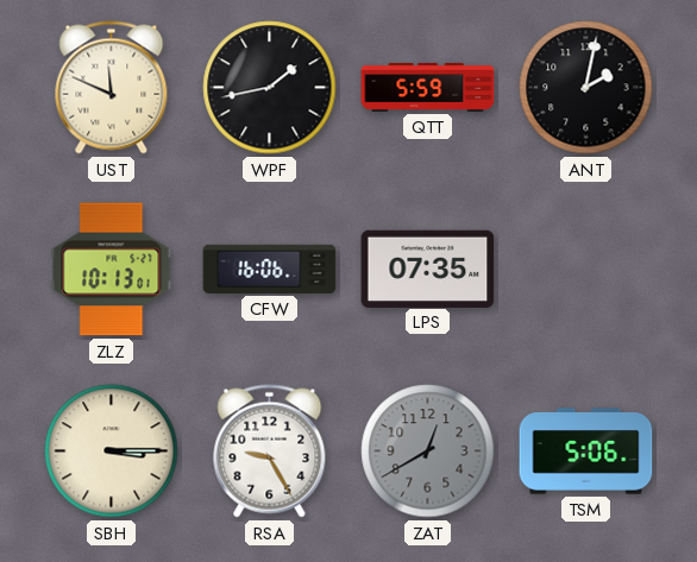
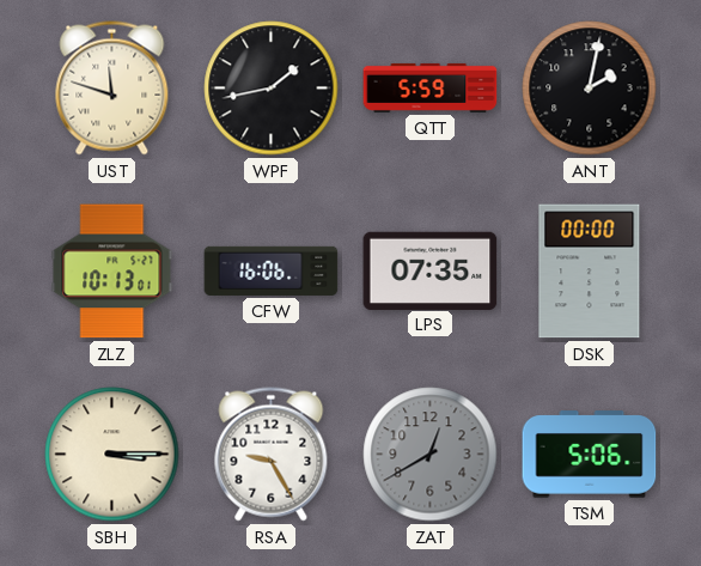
UST: 11:49 -> 11:48
DSK: none -> 00:00
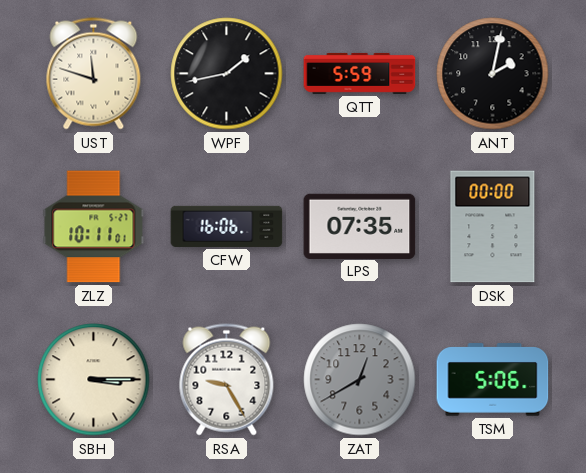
ZLZ: 10:13 -> 10:11
